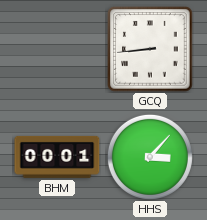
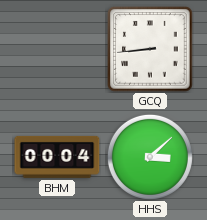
BHM: 00:01 -> 00:04
HHS: 3:07 -> 3:08
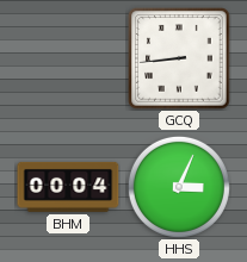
HHS: 3:08 -> 3:04
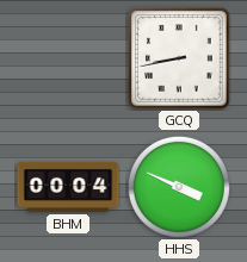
GCQ: 8:44 -> 8:43
HHS: 3:04 -> 3:49
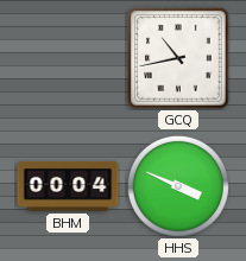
GCQ: 8:43 -> 10:43
